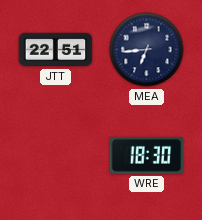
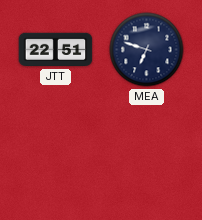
MEA: 6:44 -> 6:48
WRE: 18:30 -> none
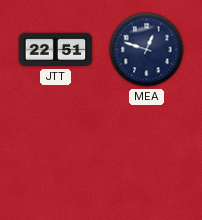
MEA: 6:48 -> 12:48
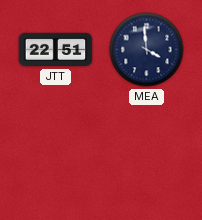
MEA: 12:48 -> 3:59
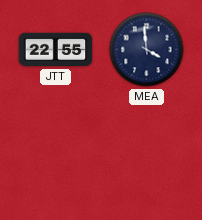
JTT: 22:51 -> 22:55
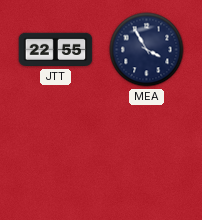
MEA: 3:59 -> 3:55
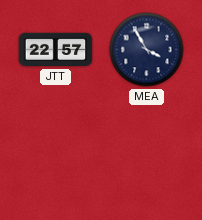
JTT: 22:55 -> 22:57
